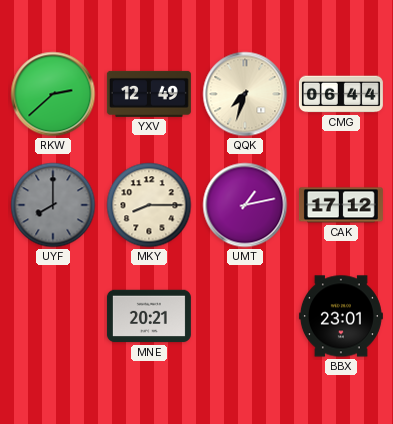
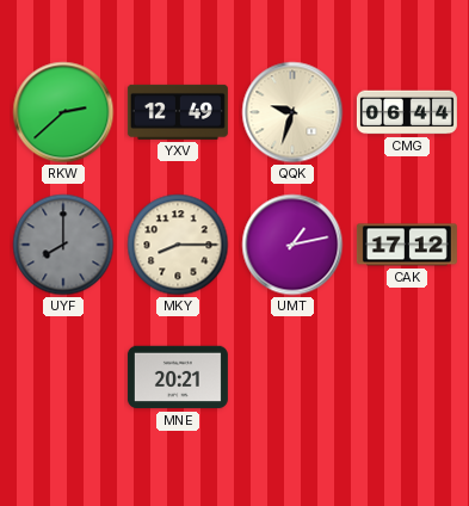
QQK: 7:33 -> 9:33
BBX: 23:01 -> none
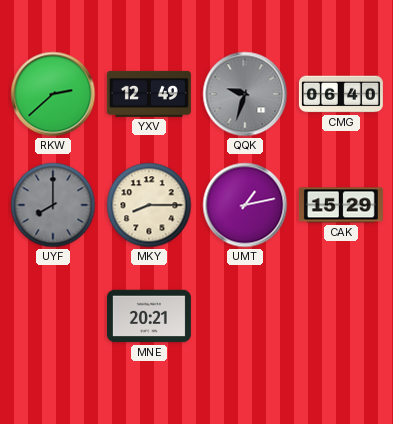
QQK dial: cream -> grey
CMG: 06:44 -> 06:40
CAK: 17:12 -> 15:29
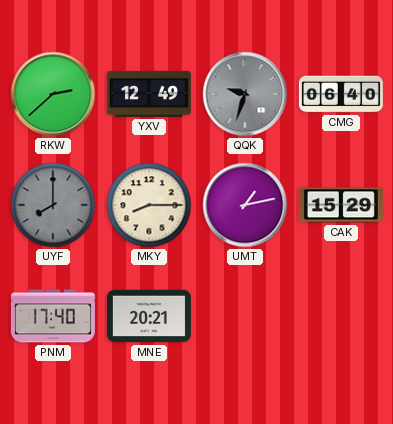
PNM: none -> 17:40
